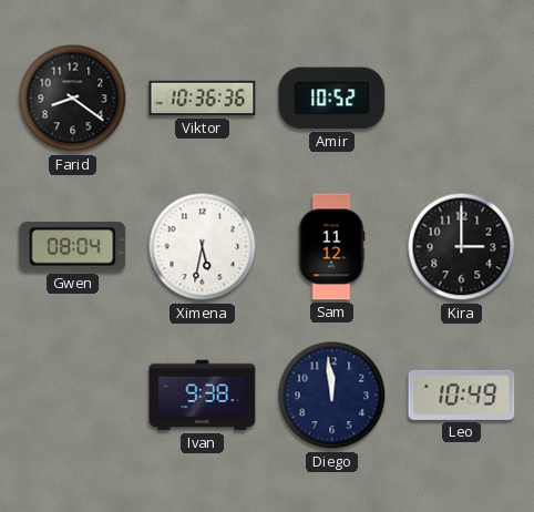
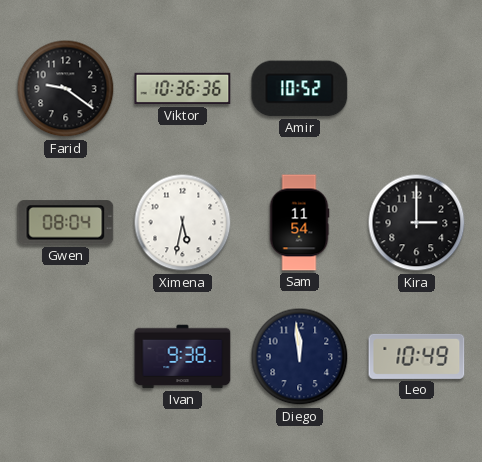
Farid: 8:21 -> 9:21
Sam: 11:12 -> 11:54
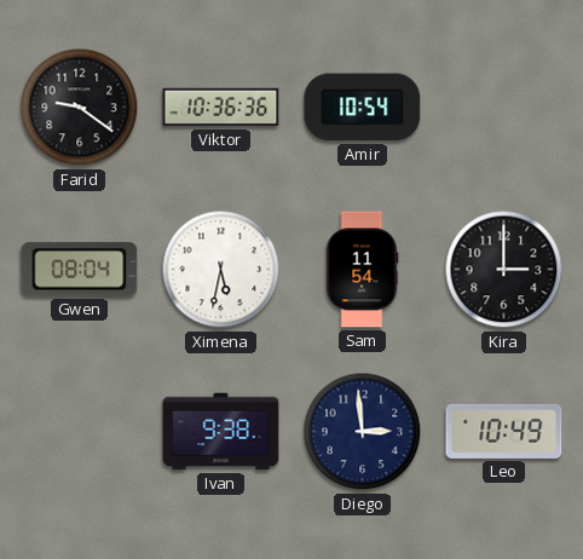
Amir: 10:52 -> 10:54
Diego: 11:59 -> 2:59
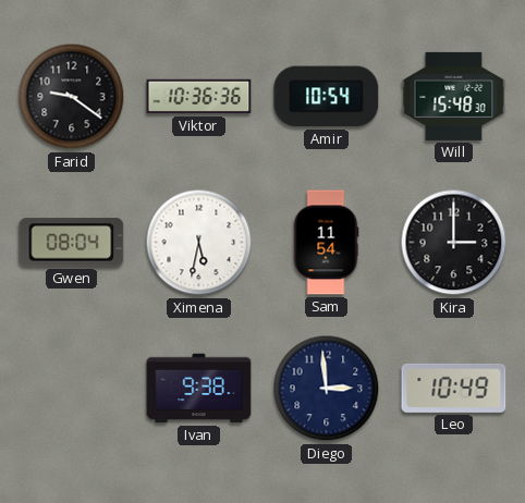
Will: none -> 15:48
